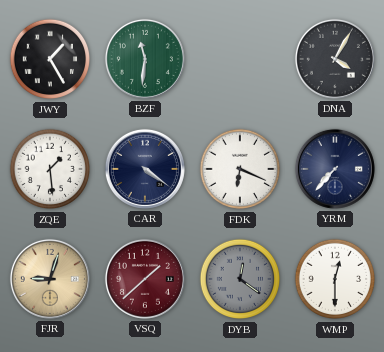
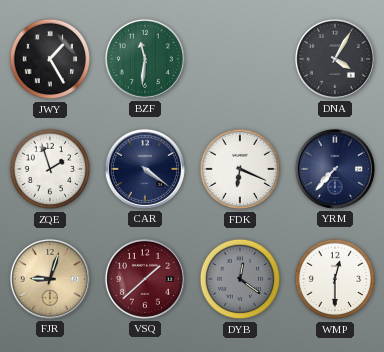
ZQE: 1:29 -> 1:57
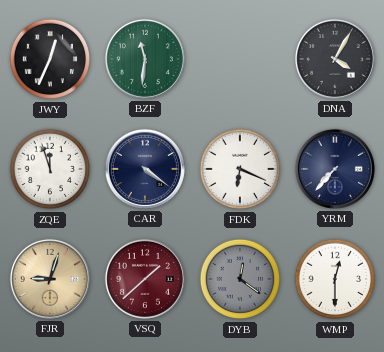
JWY: 1:25 -> 12:34
ZQE: 1:57 -> 11:57
